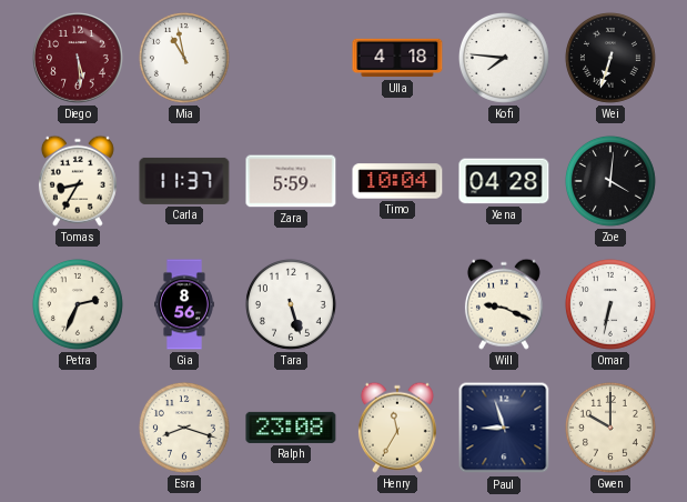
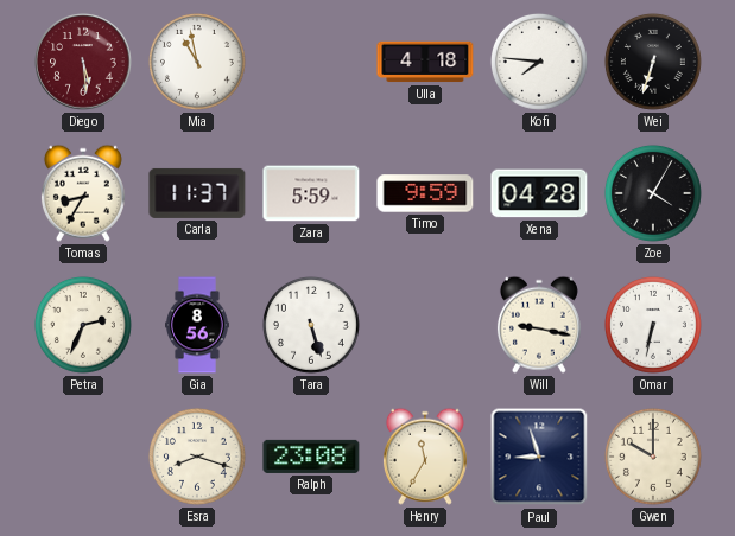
Timo: 10:04 -> 9:59
Zoe: 4:01 -> 4:05
Will: 9:19 -> 9:17
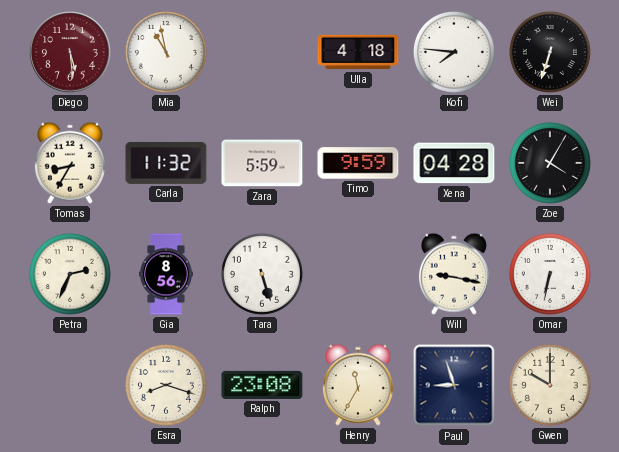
Carla: 11:37 -> 11:32
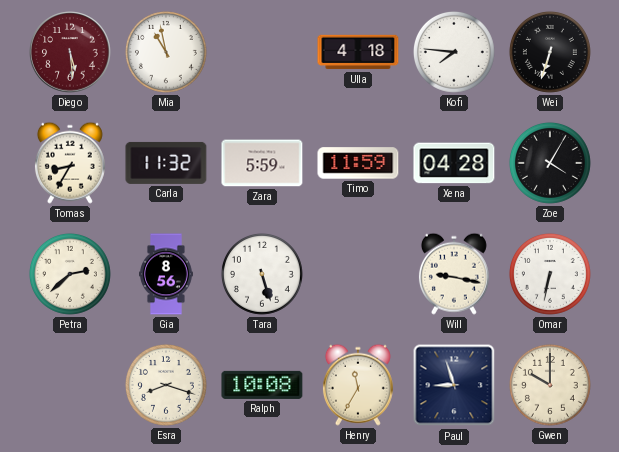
Timo: 9:59 -> 11:59
Petra: 2:34 -> 2:38
Ralph: 23:08 -> 10:08
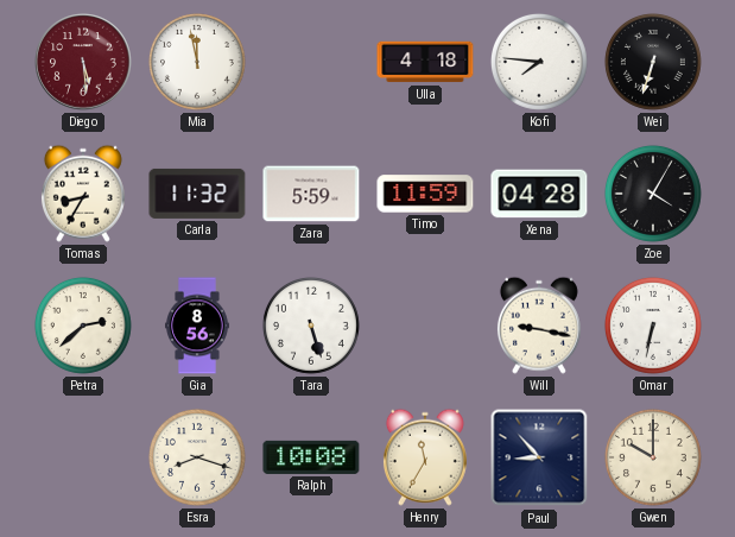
Mia: 10:58 -> 11:58
Paul: 8:57 -> 8:53
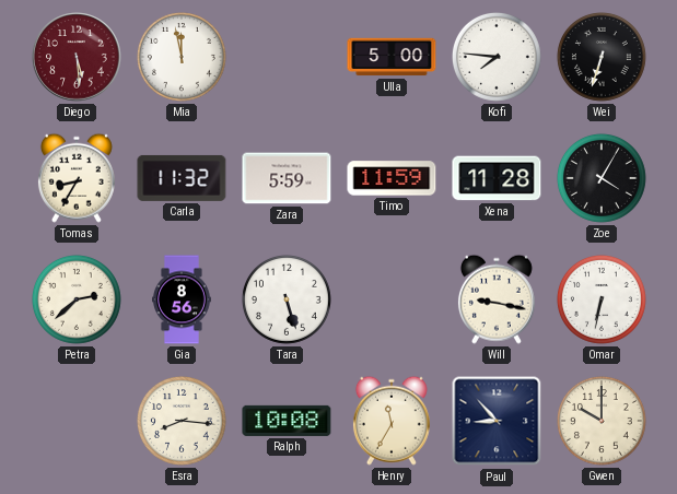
Ulla: 4:18 -> 5:00
Xena: 04:28 -> 11:28
Esra: 8:18 -> 8:16
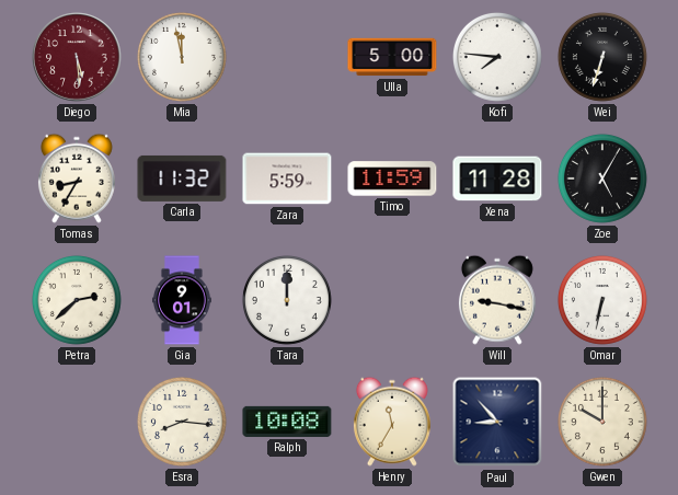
Zoe: 4:05 -> 5:05
Gia: 8:56 -> 9:01
Tara: 5:27 -> 12:00
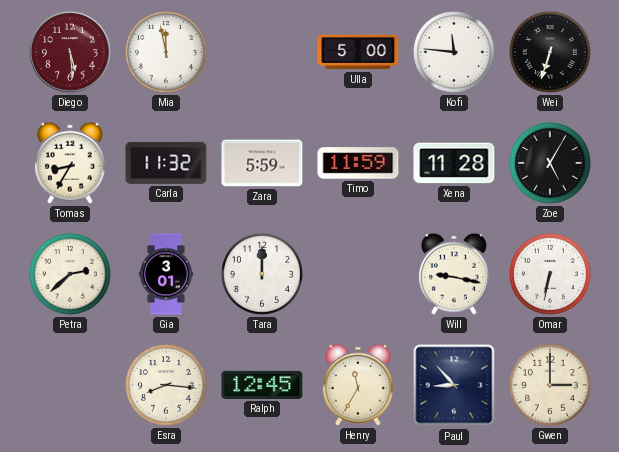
Kofi: 7:46 -> 11:46
Gia: 9:01 -> 3:01
Ralph: 10:08 -> 12:45
Gwen: 10:00 -> 3:00
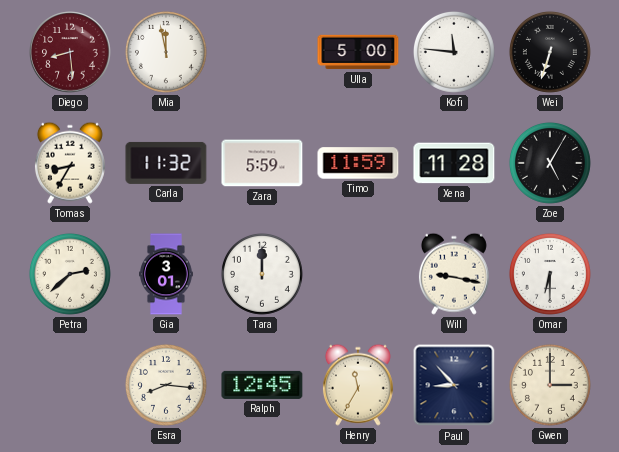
Diego: 5:29 -> 8:29
Omar: 6:32 -> 6:30
